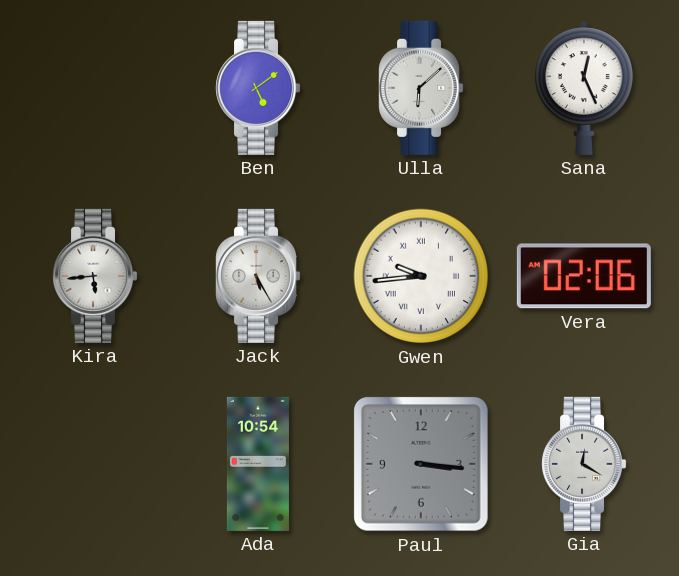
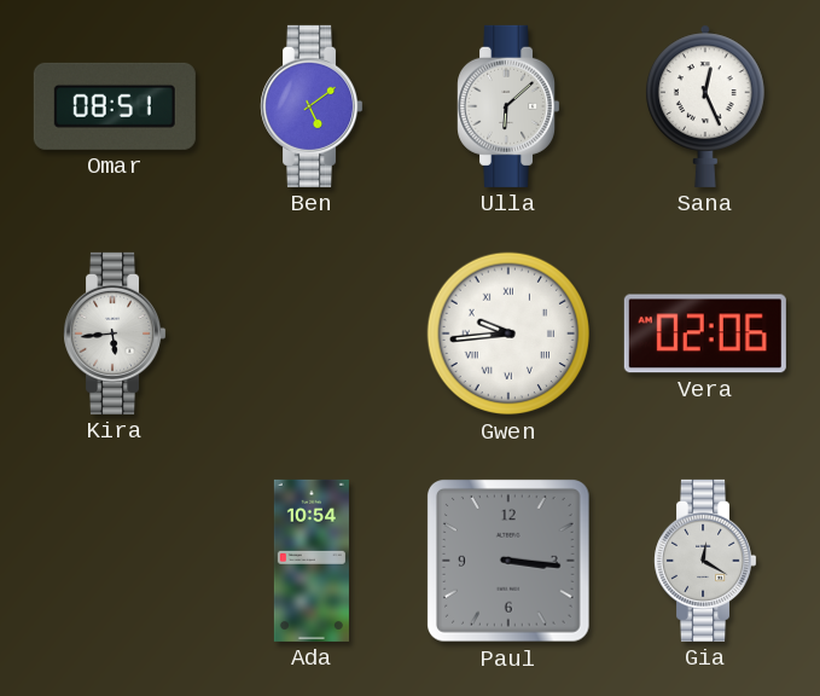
Omar: none -> 08:51
Jack: 5:25 -> none
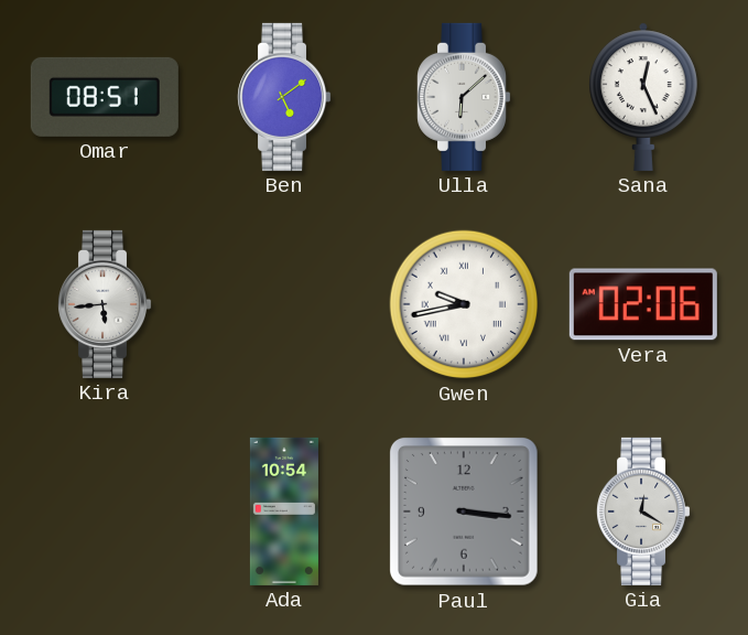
Gwen: 9:44 -> 9:43
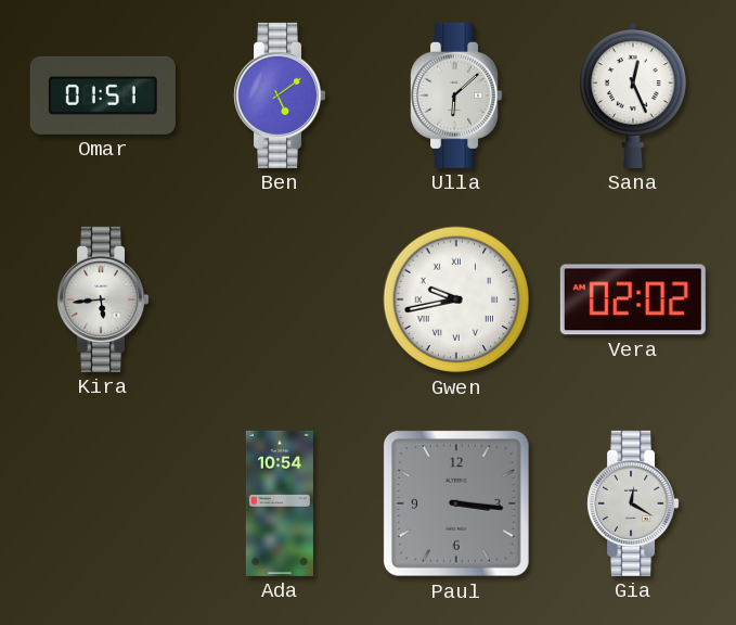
Omar: 08:51 -> 01:51
Vera: 02:06 -> 02:02
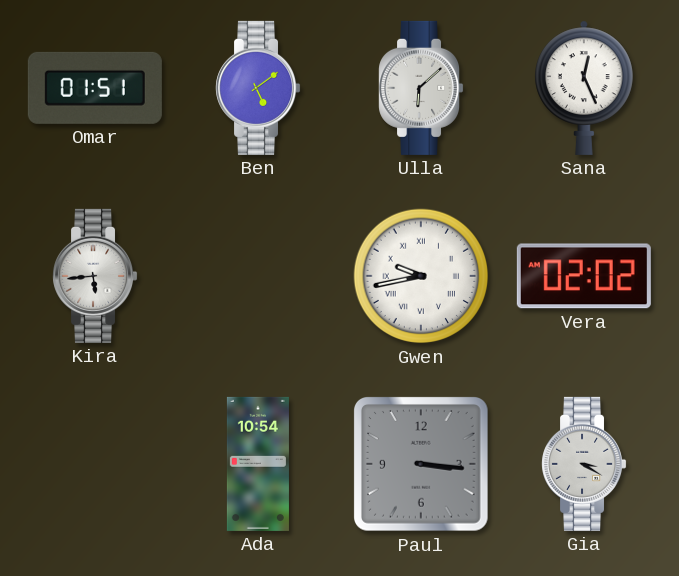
Gia: 12:20 -> 3:20
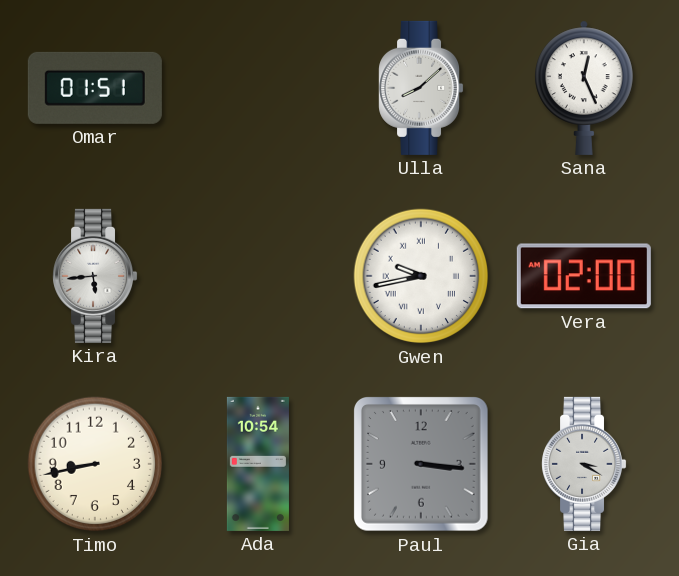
Ben: 5:09 -> none
Ulla: 6:08 -> 8:08
Vera: 02:02 -> 02:00
Timo: none -> 8:43
